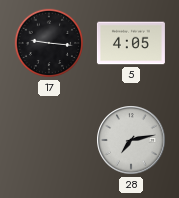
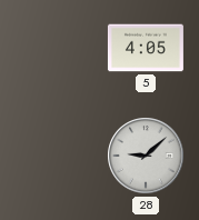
17: 9:16 -> none
28: 7:13 -> 9:08
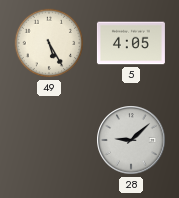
49: none -> 5:25
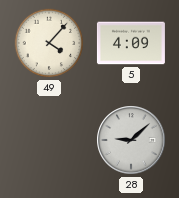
49: 5:25 -> 4:07
5: 4:05 -> 4:09
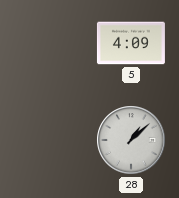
49: 4:07 -> none
28: 9:08 -> 1:08
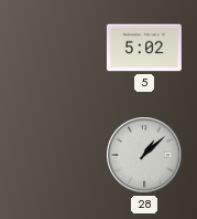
5: 4:09 -> 5:02
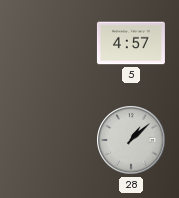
5: 5:02 -> 4:57
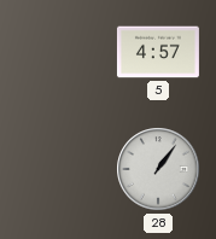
28: 1:08 -> 1:06
